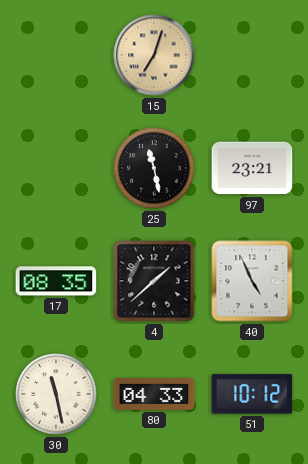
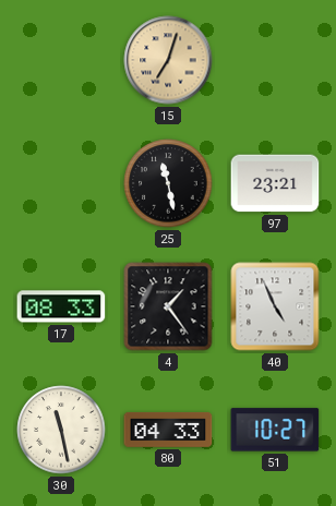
17: 08:35 -> 08:33
4: 1:38 -> 1:24
51: 10:12 -> 10:27
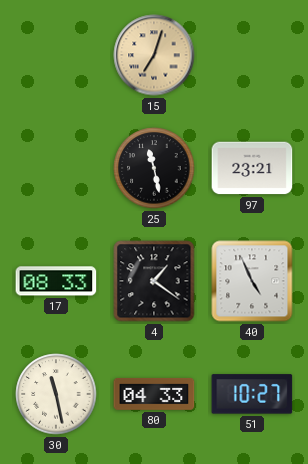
4: 1:24 -> 1:21
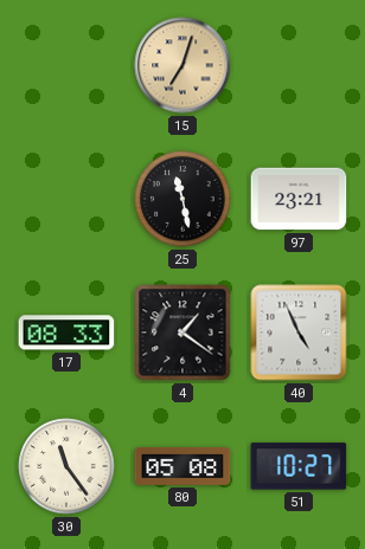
30: 11:28 -> 11:24
80: 04:33 -> 05:08
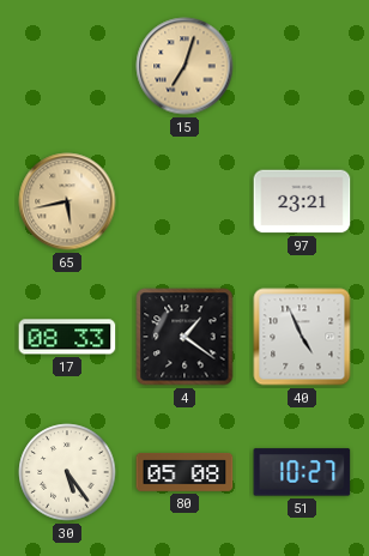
65: none -> 5:43
25: 11:28 -> none
30: 11:24 -> 5:24
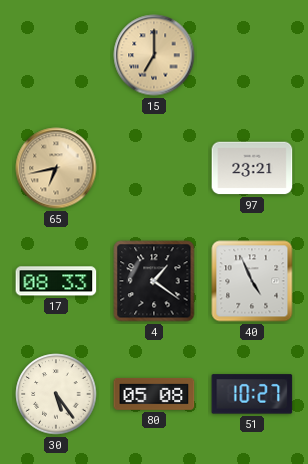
15: 7:03 -> 7:00
65: 5:43 -> 6:43
